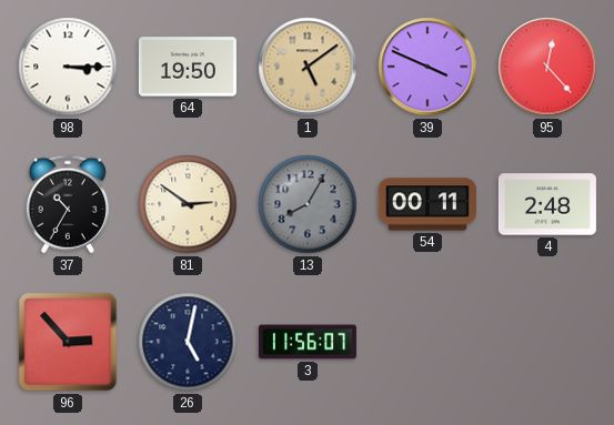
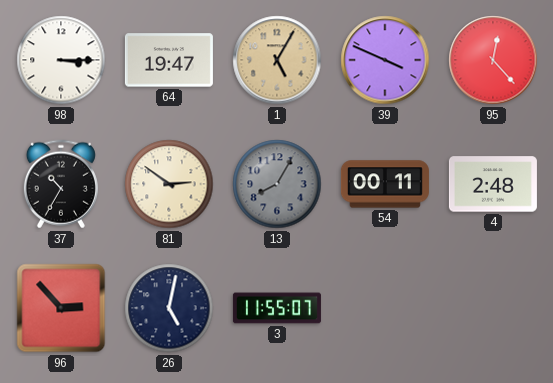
64: 19:50 -> 19:47
1: 5:09 -> 5:05
3: 11:56 -> 11:55
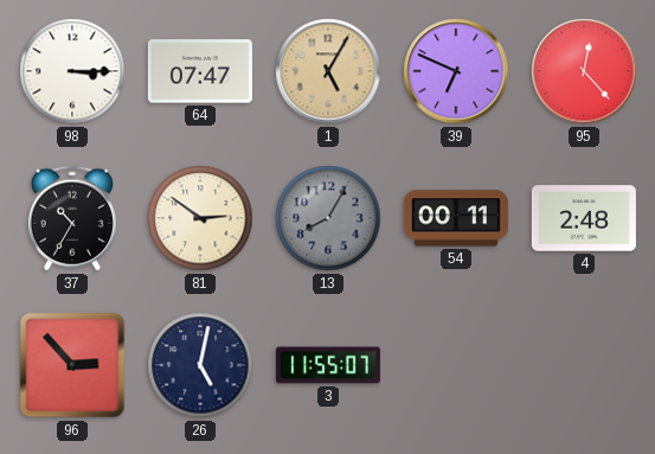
64: 19:47 -> 07:47
39: 3:49 -> 6:49
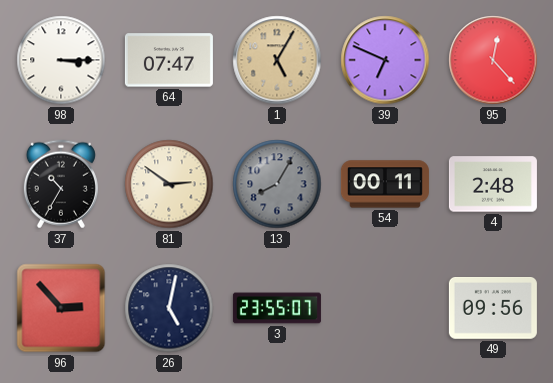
3: 11:55 -> 23:55
49: none -> 09:56
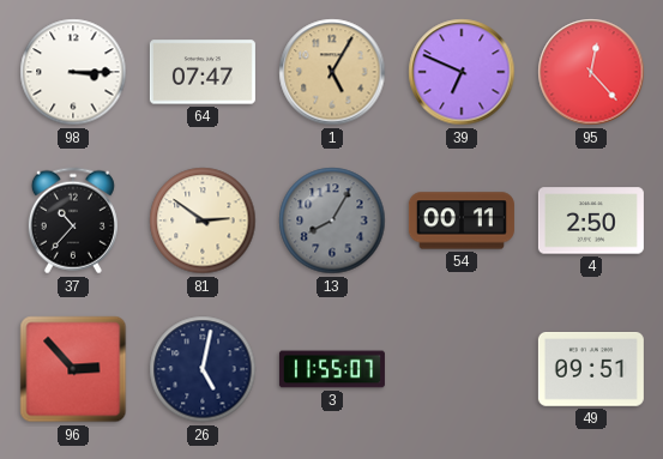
37: 10:35 -> 10:37
4: 2:48 -> 2:50
3: 23:55 -> 11:55
49: 09:56 -> 09:51
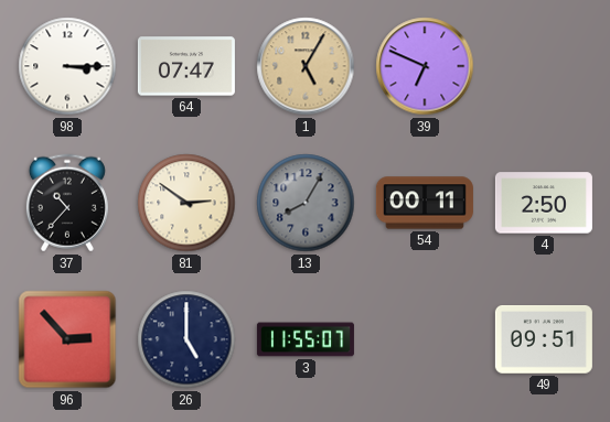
95: 12:23 -> none
26: 5:02 -> 5:00
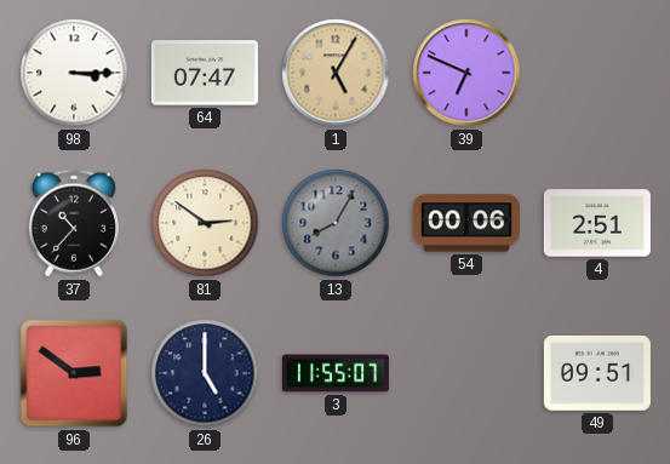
54: 00:11 -> 00:06
4: 2:50 -> 2:51
96: 2:53 -> 2:51
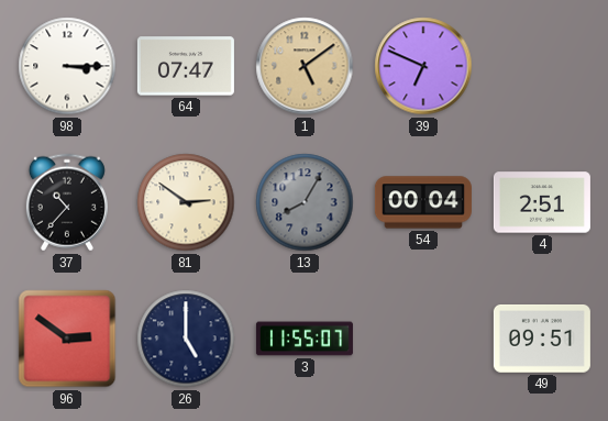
1: 5:05 -> 5:09
54: 00:06 -> 00:04
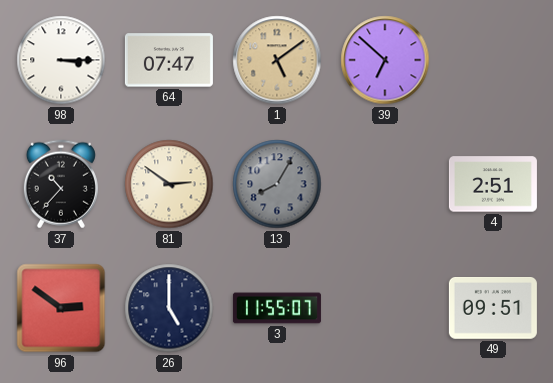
39: 6:49 -> 6:52
54: 00:04 -> none
